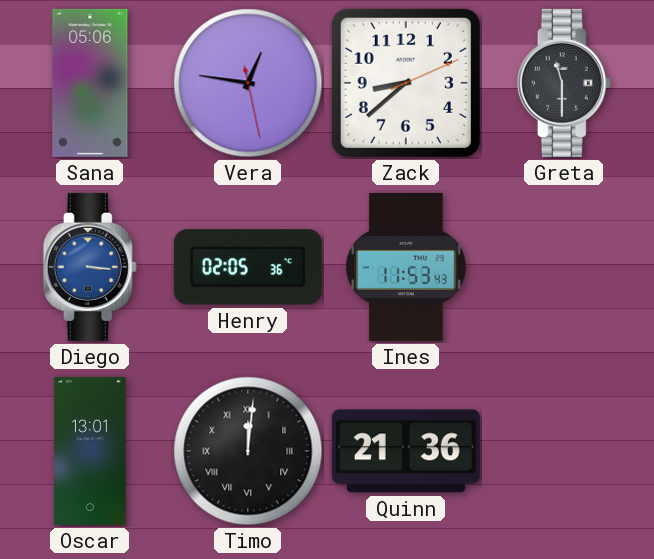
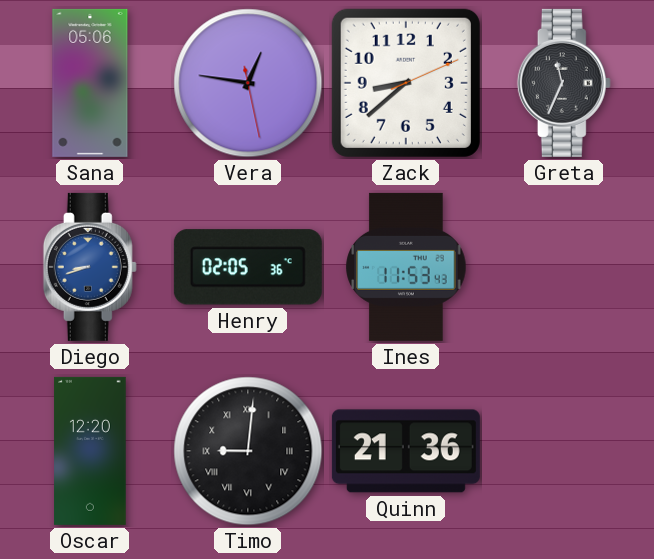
Greta: 11:30 -> 11:34
Diego: 3:16 -> 8:42
Oscar: 13:01 -> 12:20
Timo: 12:01 -> 9:01
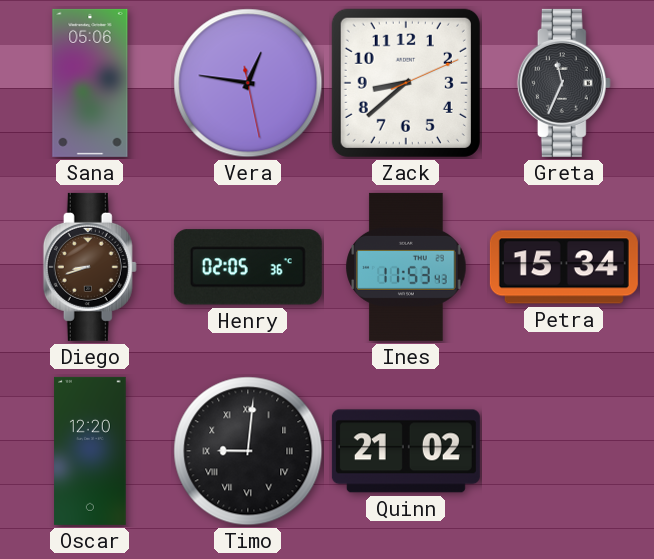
Diego dial: blue -> brown
Petra: none -> 15:34
Quinn: 21:36 -> 21:02
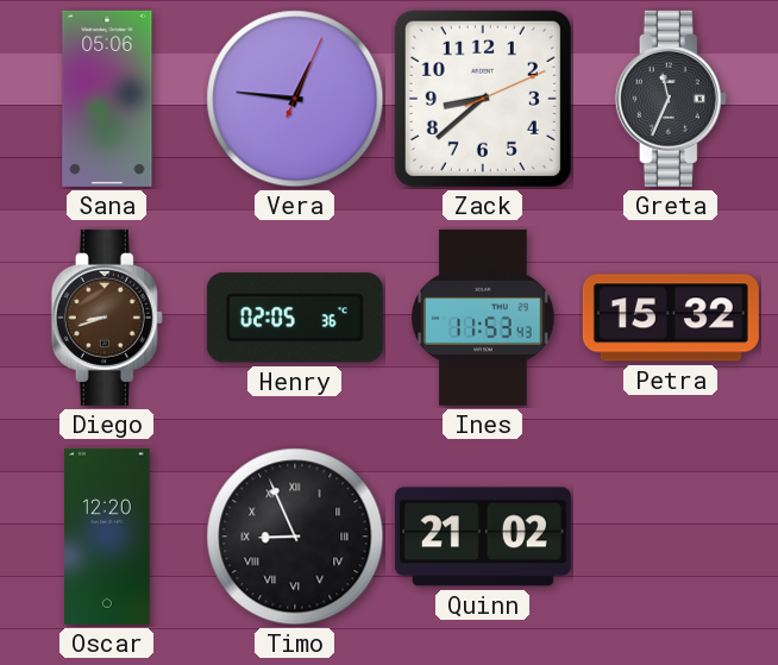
Vera: 12:46:28 -> 12:46:04
Petra: 15:34 -> 15:32
Timo: 9:01 -> 8:56
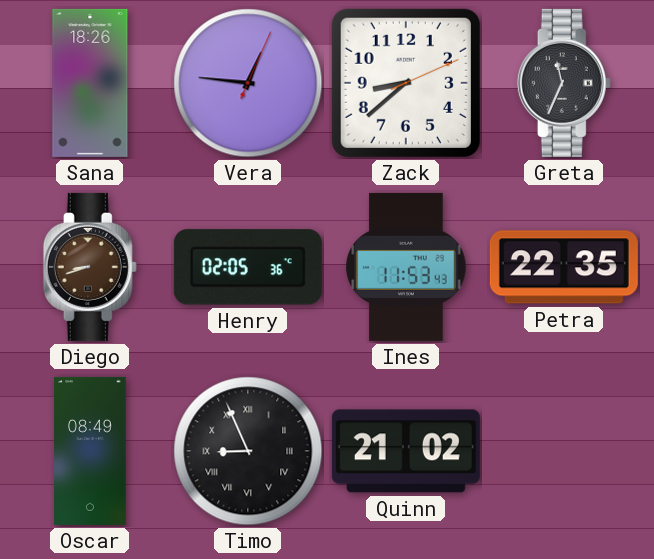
Sana: 05:06 -> 18:26
Petra: 15:32 -> 22:35
Oscar: 12:20 -> 08:49
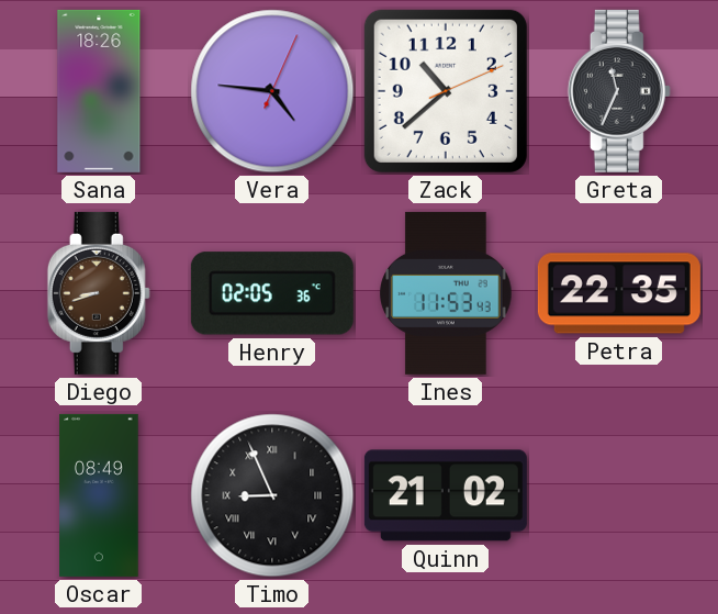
Vera: 12:46 -> 4:46
Zack: 8:38 -> 10:38
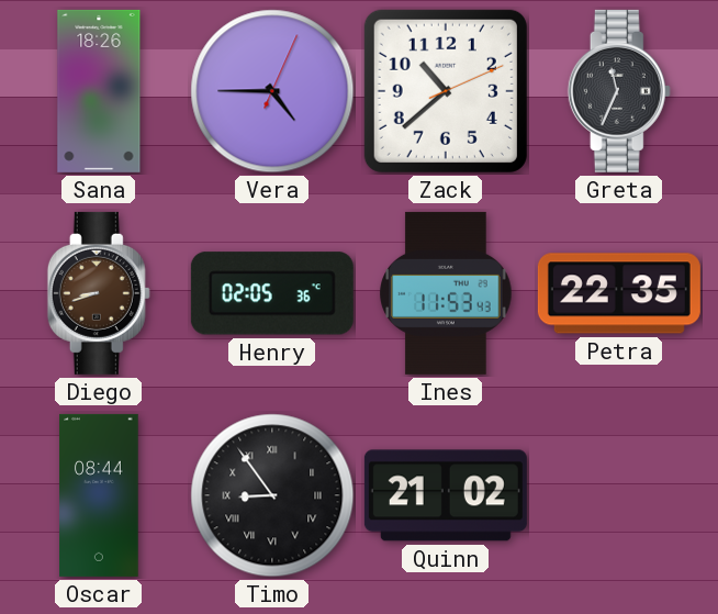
Vera: 4:46 -> 4:45
Oscar: 08:49 -> 08:44
Timo: 8:56 -> 8:54
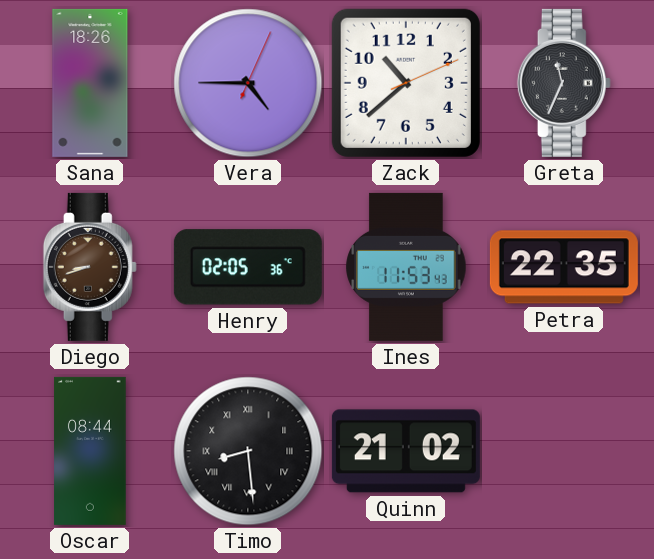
Timo: 8:54 -> 8:29
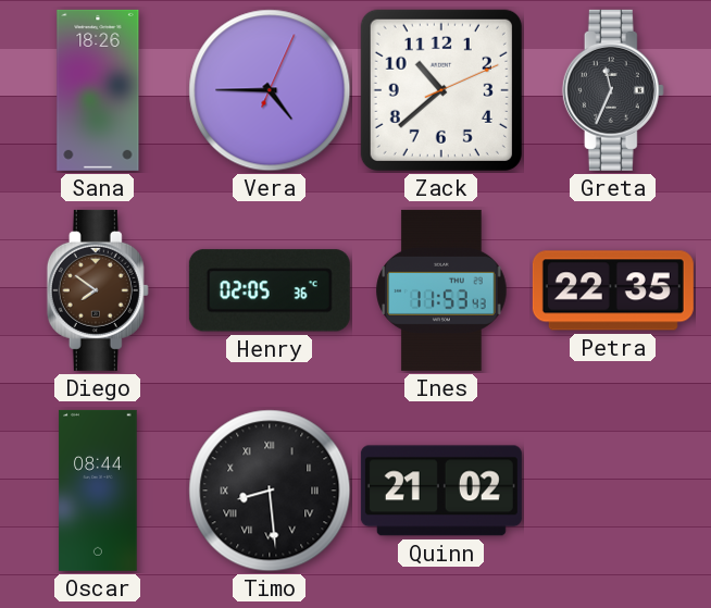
Diego: 8:42 -> 7:51
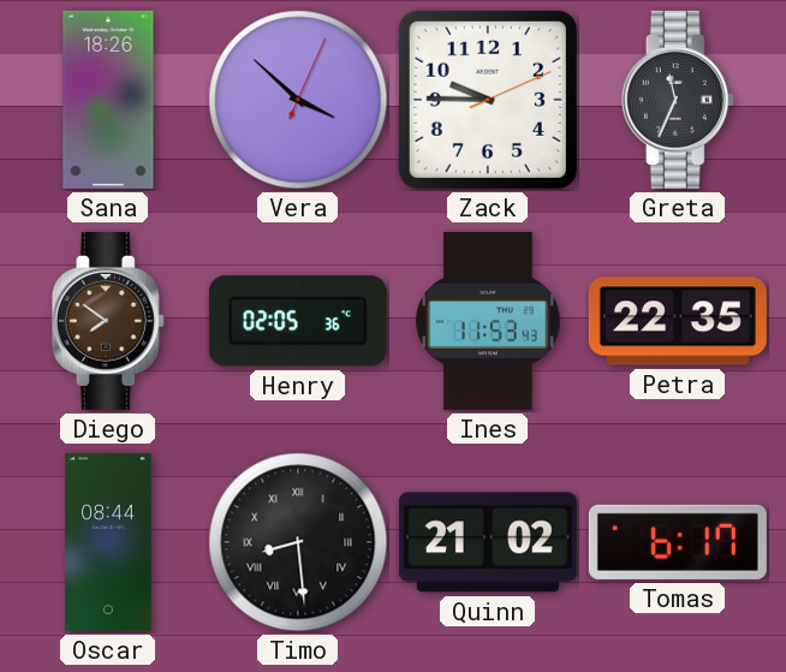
Vera: 4:45 -> 3:52
Zack: 10:38 -> 9:45
Tomas: none -> 6:17
